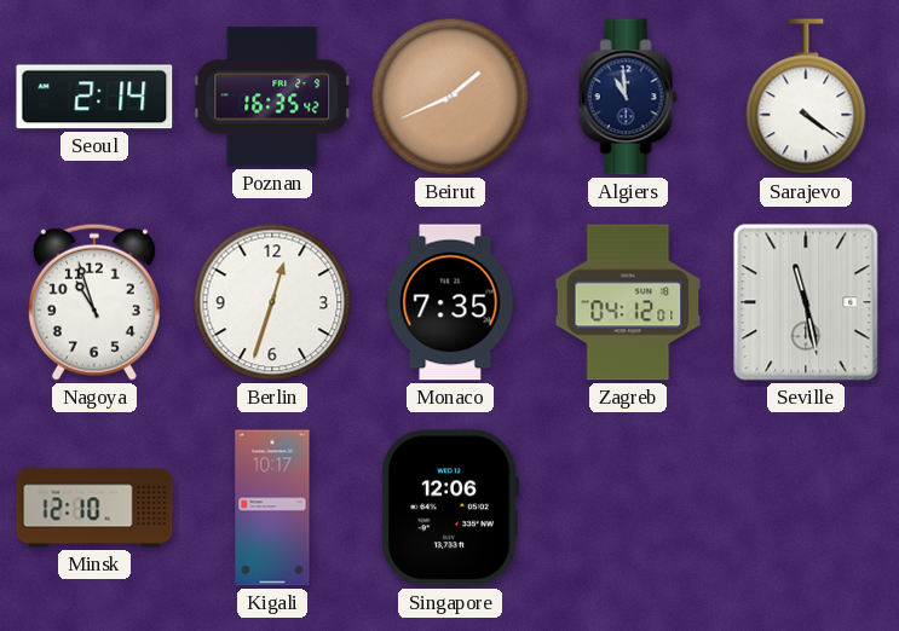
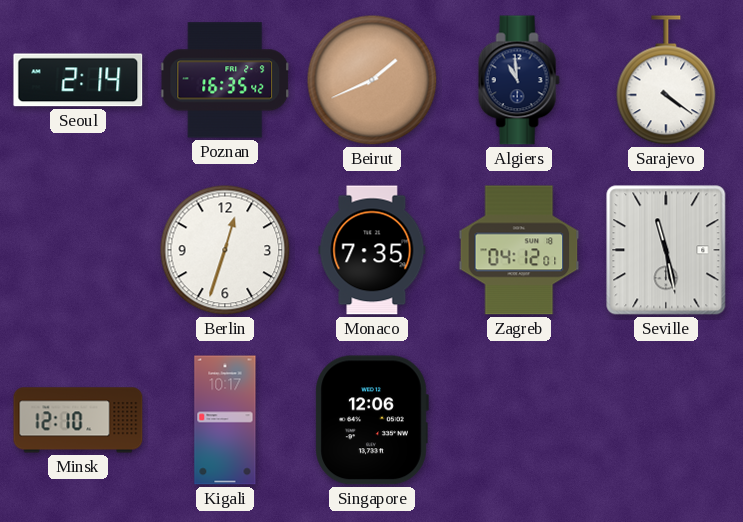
Nagoya: 10:57 -> none
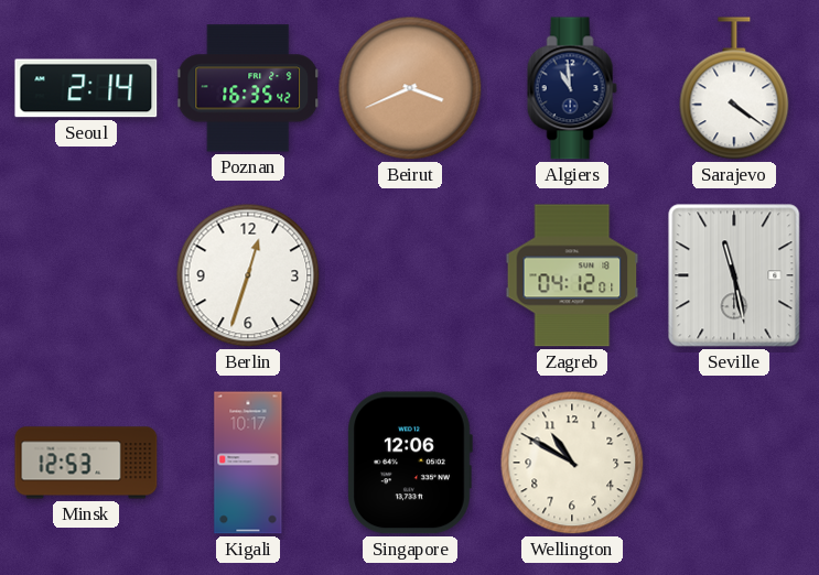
Beirut: 1:41 -> 3:41
Monaco: 7:35 -> none
Minsk: 12:10 -> 12:53
Wellington: none -> 10:50
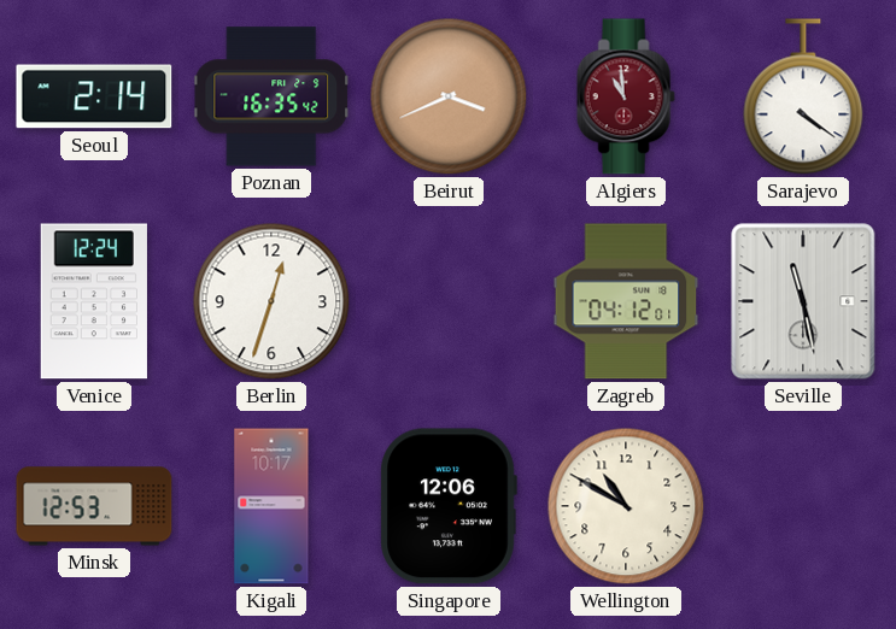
Algiers dial: navy -> burgundy
Venice: none -> 12:24
